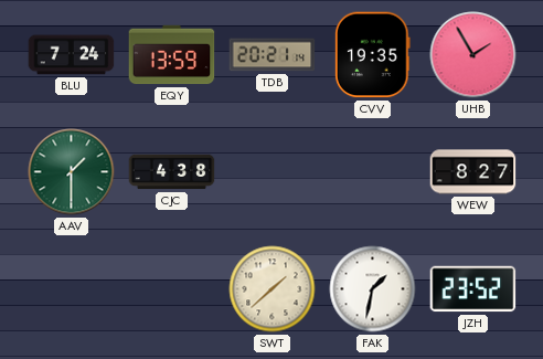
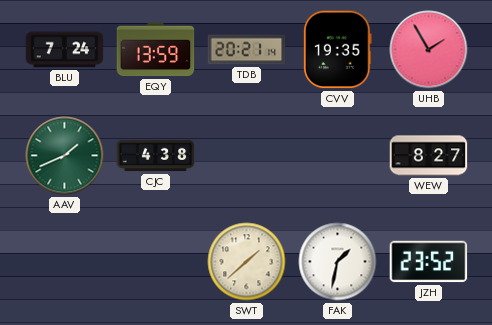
AAV: 1:30 -> 1:41
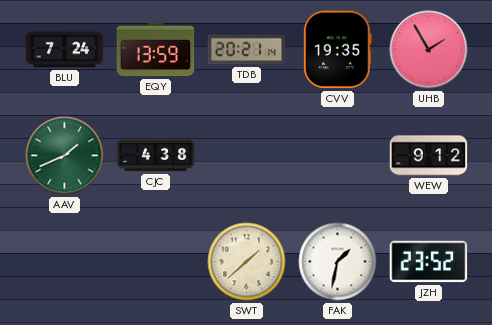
WEW: 8:27 -> 9:12
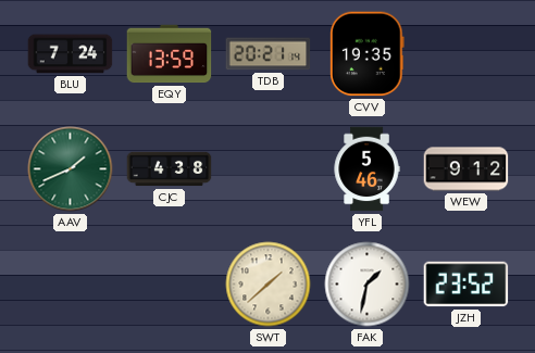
UHB: 1:55 -> none
YFL: none -> 5:46
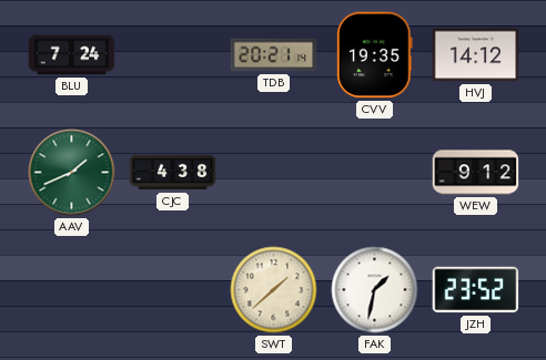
EQY: 13:59 -> none
HVJ: none -> 14:12
YFL: 5:46 -> none
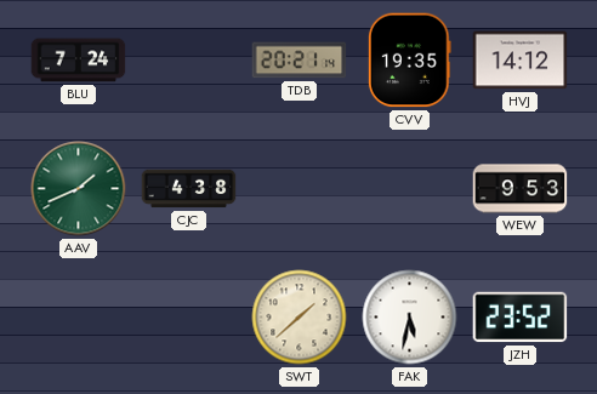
WEW: 9:12 -> 9:53
FAK: 1:32 -> 5:32
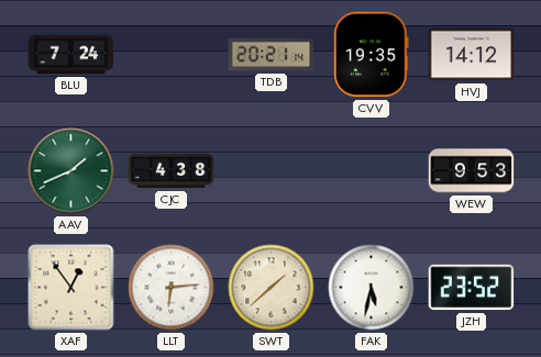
XAF: none -> 12:54
LLT: none -> 6:14
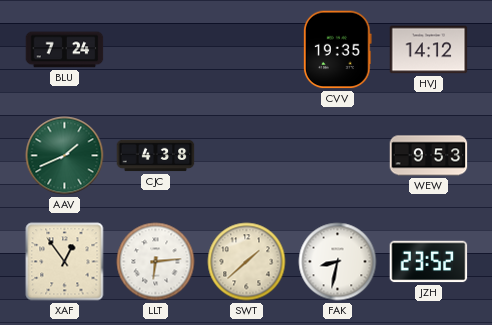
TDB: 20:21 -> none
FAK: 5:32 -> 8:32
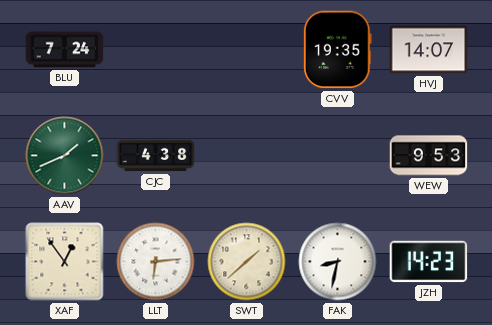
HVJ: 14:12 -> 14:07
JZH: 23:52 -> 14:23
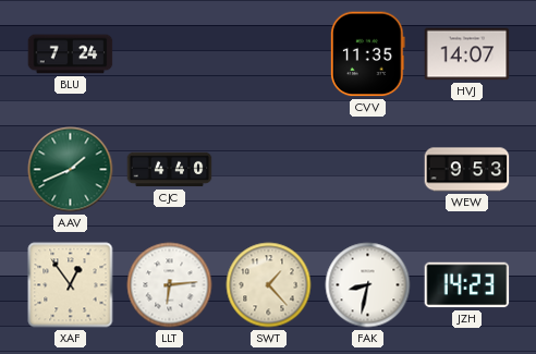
CVV: 19:35 -> 11:35
CJC: 4:38 -> 4:40
SWT: 1:38 -> 1:23
